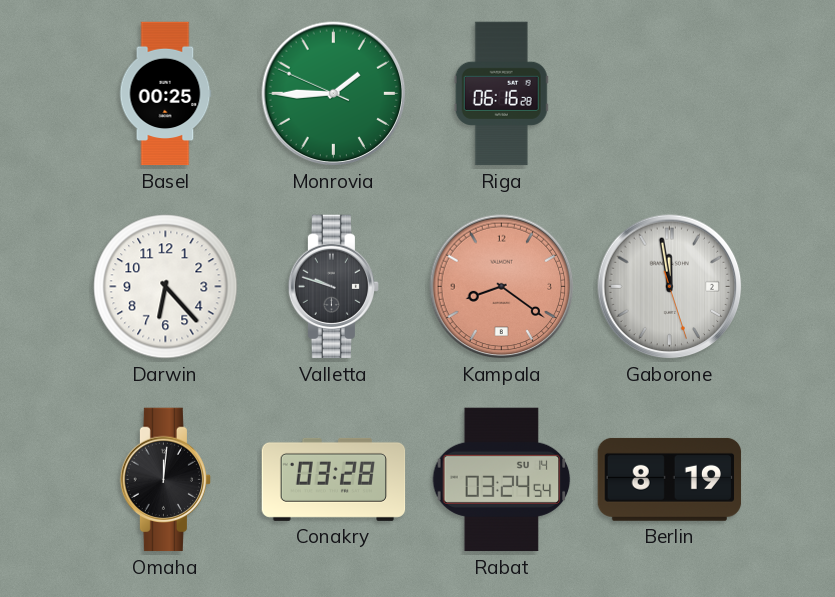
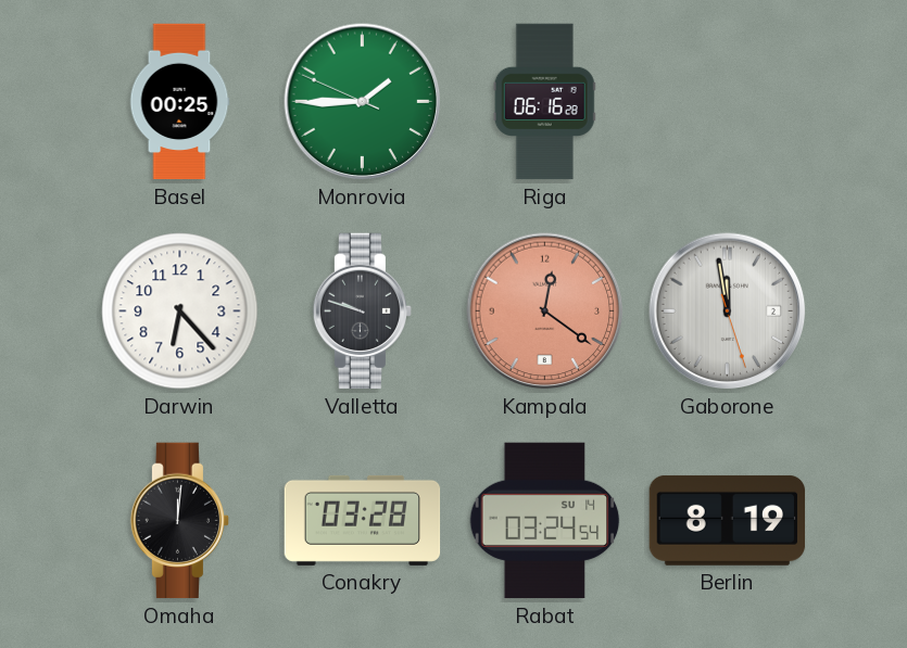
Kampala: 8:21 -> 12:21
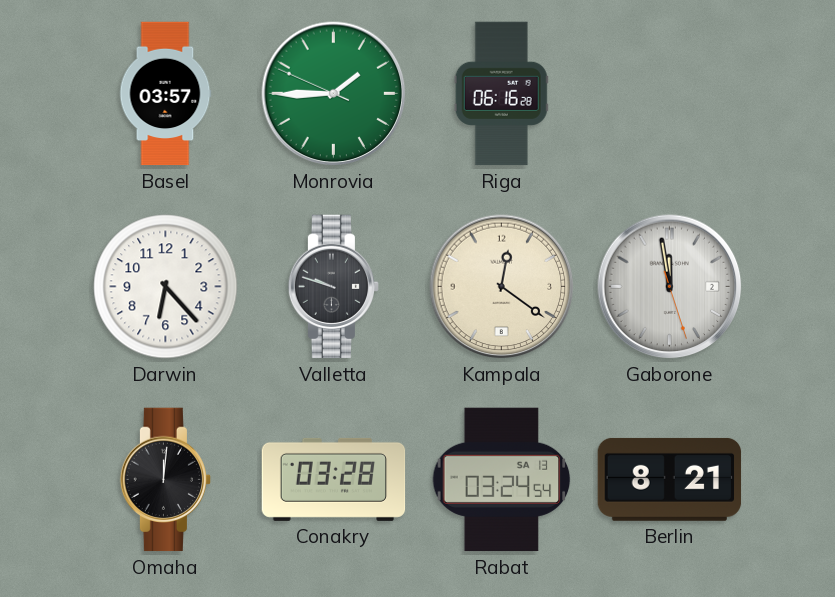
Basel: 00:25 -> 03:57
Kampala dial: salmon -> cream
Rabat date: SU 14 -> SA 13
Berlin: 8:19 -> 8:21
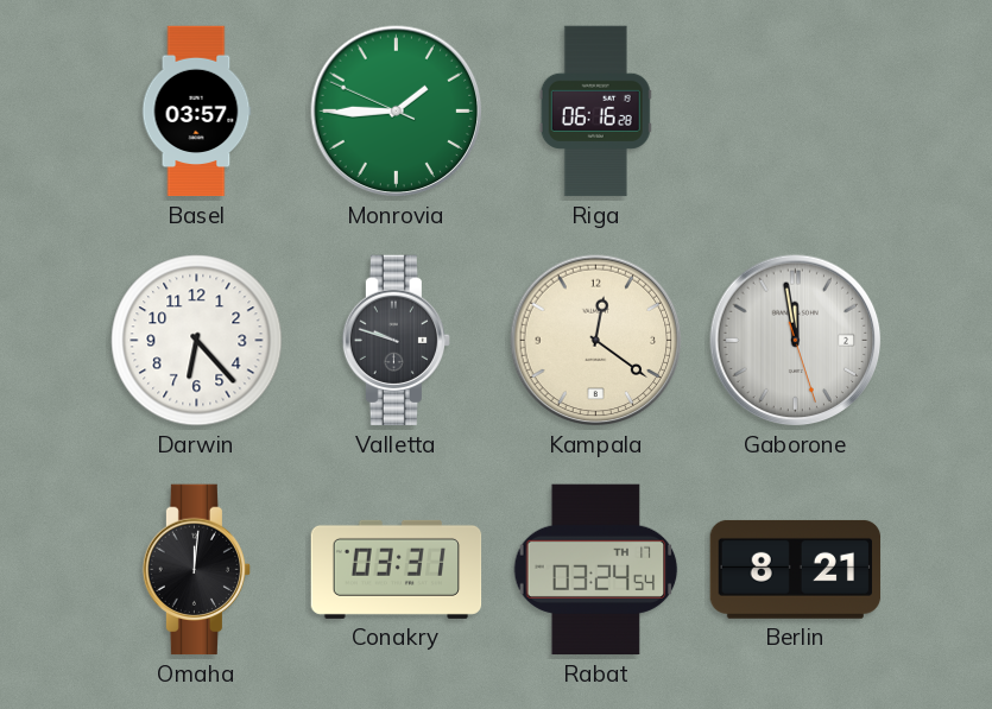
Conakry: 03:28 -> 03:31
Rabat date: SA 13 -> TH 17
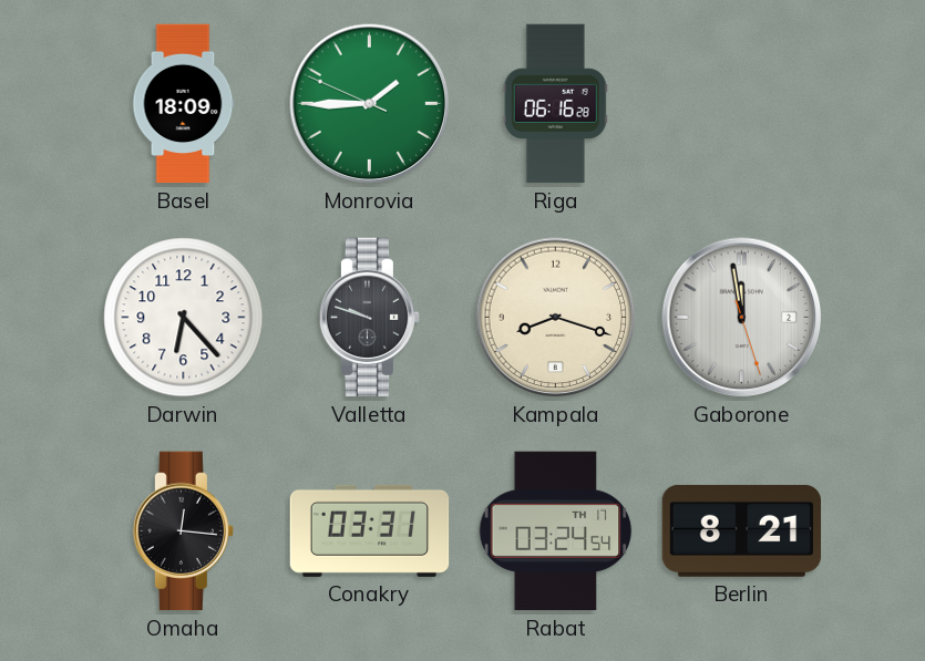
Basel: 03:57 -> 18:09
Kampala: 12:21 -> 8:18
Omaha: 12:01 -> 12:16
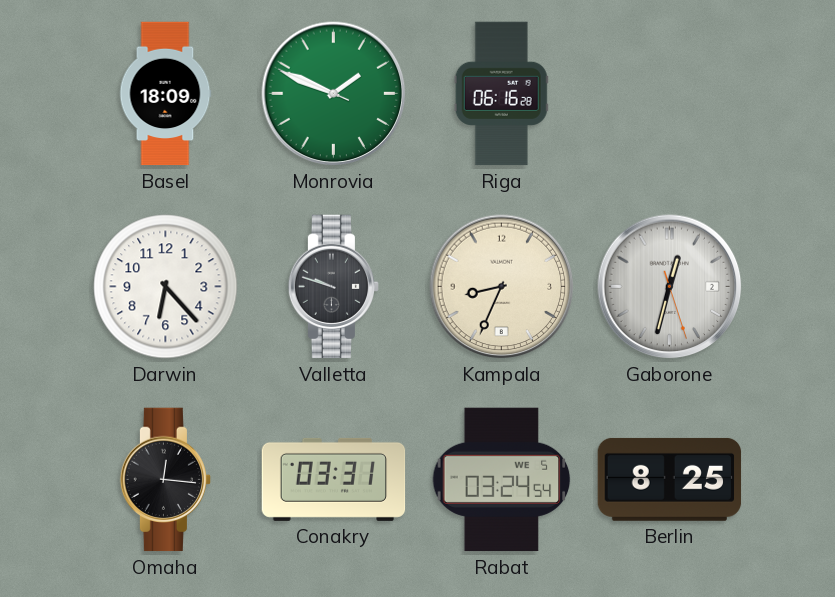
Monrovia: 1:44 -> 1:48
Kampala: 8:18 -> 8:34
Gaborone: 11:58 -> 12:32
Rabat date: TH 17 -> WE 5
Berlin: 8:21 -> 8:25
